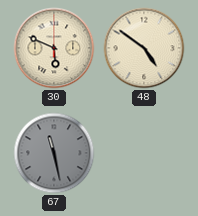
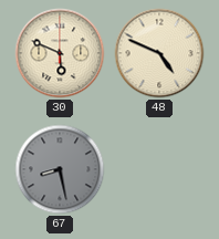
48: 4:51 -> 4:49
67: 11:28 -> 8:28
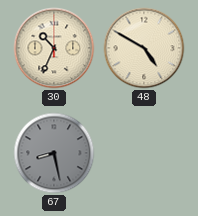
30: 5:49 -> 10:34
48: 4:49 -> 4:50
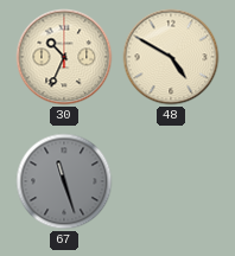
67: 8:28 -> 11:27
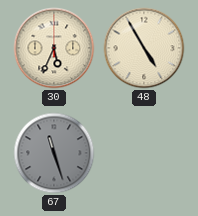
30: 10:34 -> 5:34
48: 4:50 -> 4:55
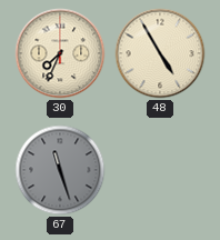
30: 5:34 -> 7:34
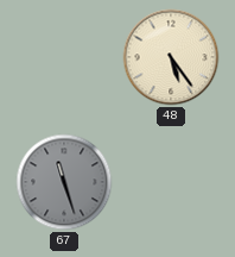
30: 7:34 -> none
48: 4:55 -> 5:24
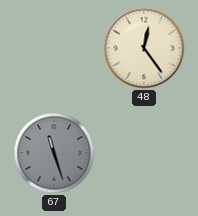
48: 5:24 -> 12:24
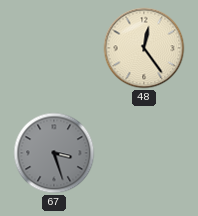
67: 11:27 -> 3:27
